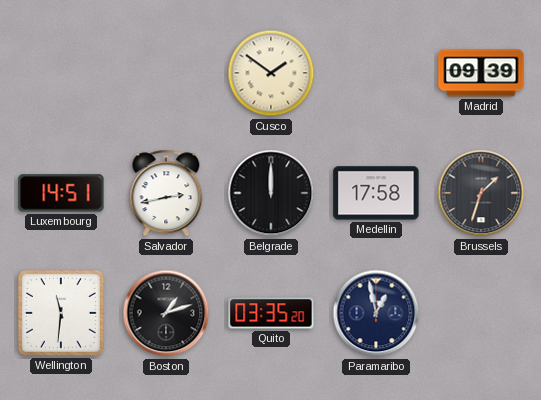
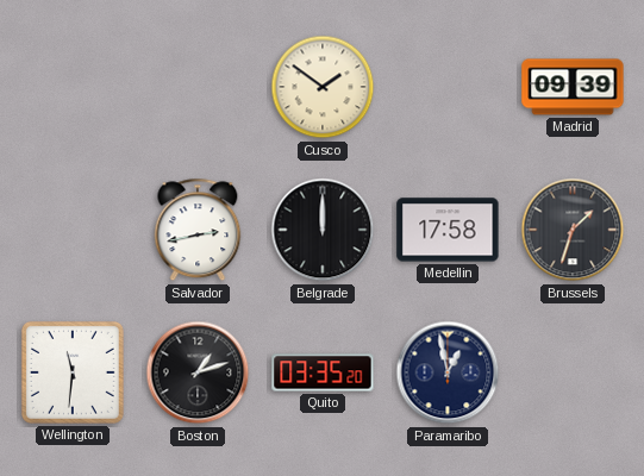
Luxembourg: 14:51 -> none
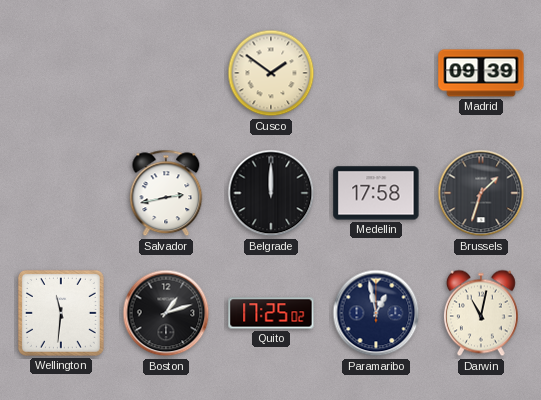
Quito: 03:35 -> 17:25
Darwin: none -> 11:02
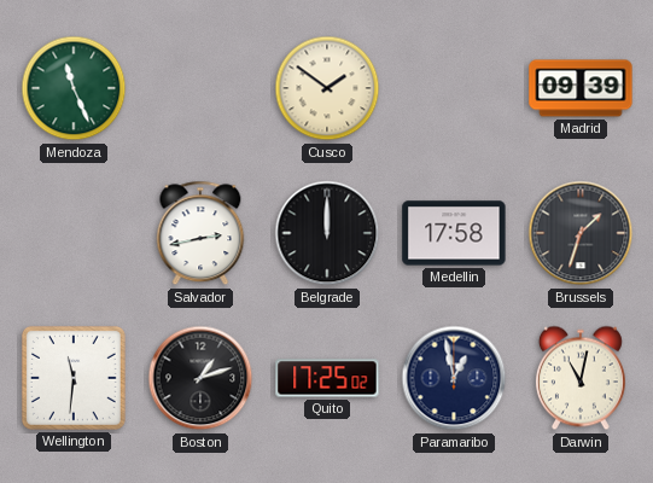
Mendoza: none -> 11:26
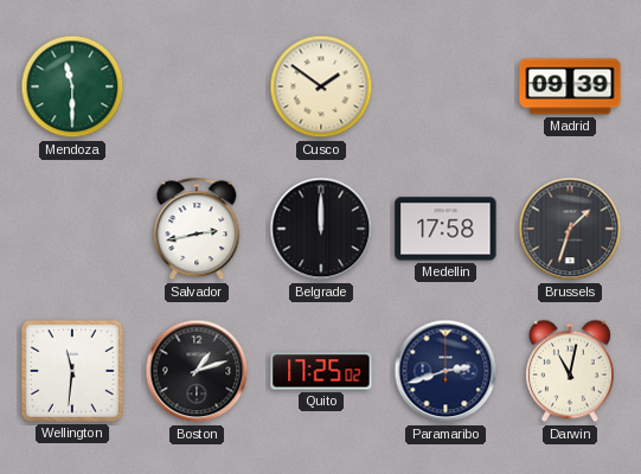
Mendoza: 11:26 -> 11:30
Paramaribo: 12:58 -> 2:42
